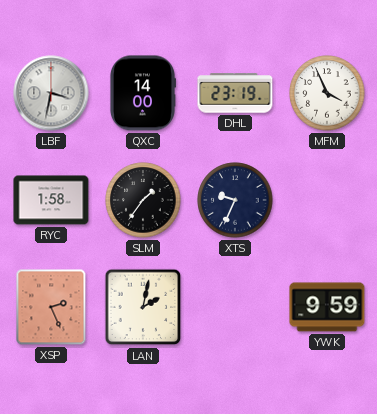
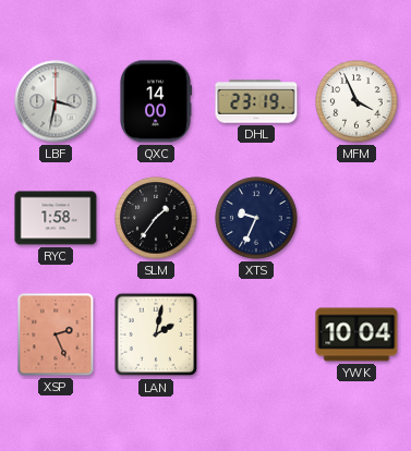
YWK: 9:59 -> 10:04
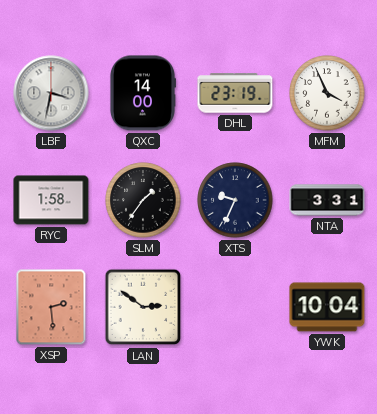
NTA: none -> 3:31
XSP: 2:26 -> 2:29
LAN: 2:02 -> 2:51
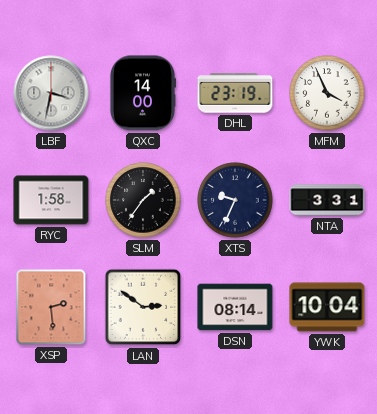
DSN: none -> 08:14
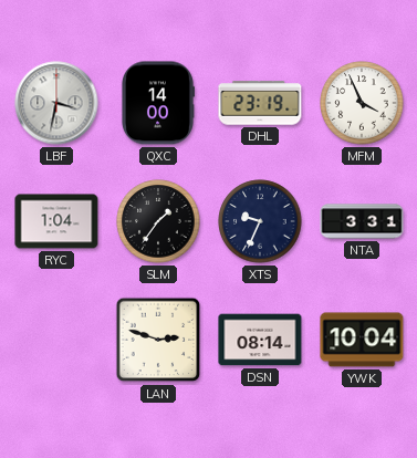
RYC: 1:58 -> 1:04
XSP: 2:29 -> none
LAN: 2:51 -> 2:48
